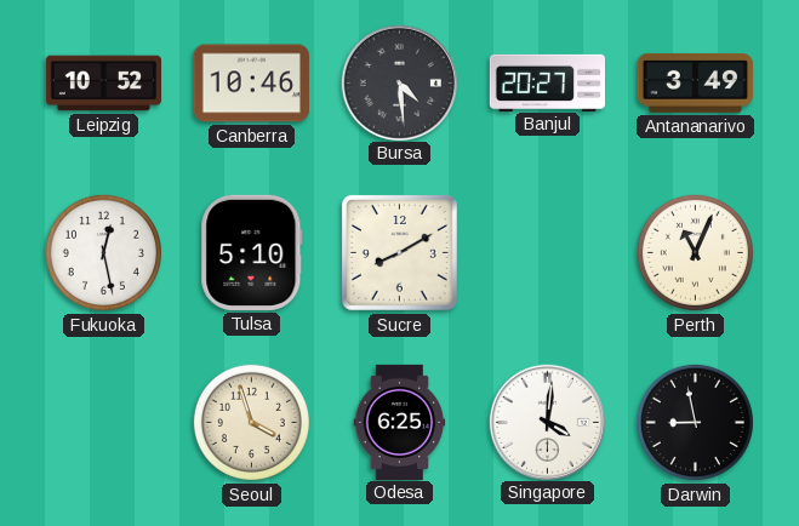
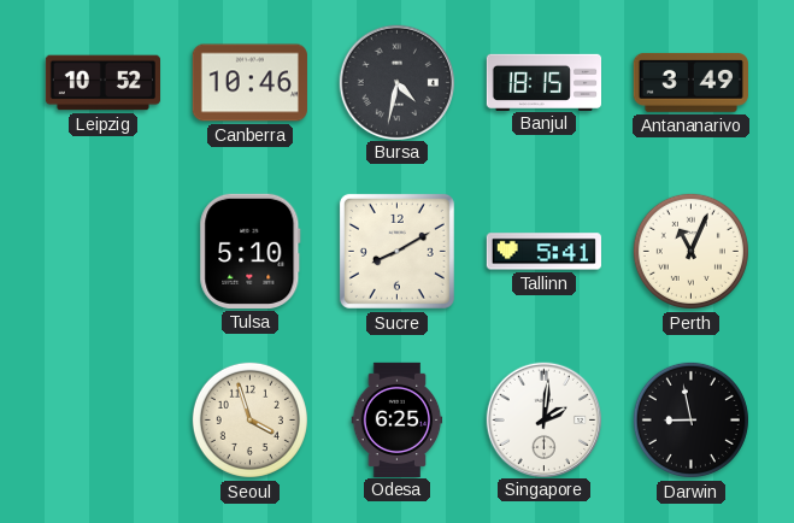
Bursa: 4:29 -> 4:32
Banjul: 20:27 -> 18:15
Fukuoka: 12:28 -> none
Tallinn: none -> 5:41
Singapore: 4:01 -> 2:01
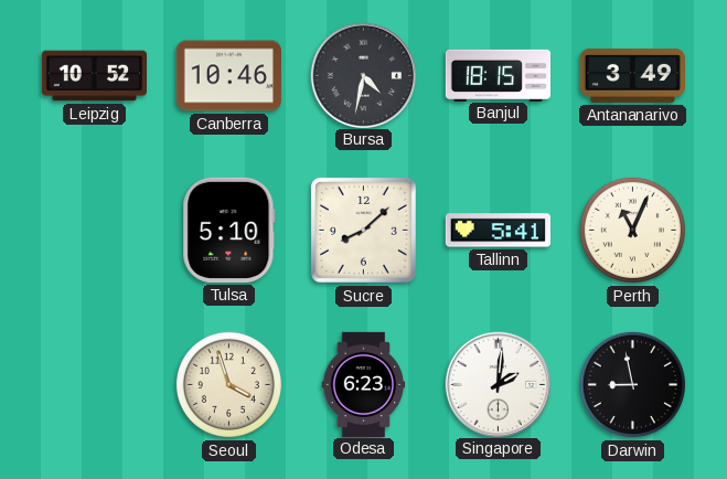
Sucre: 8:10 -> 8:08
Odesa: 6:25 -> 6:23
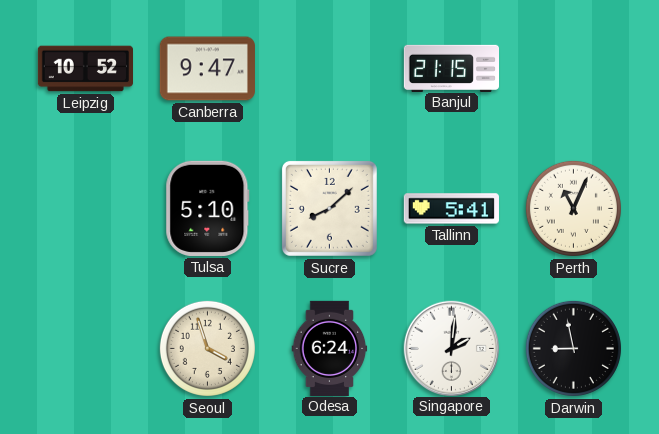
Canberra: 10:46 -> 9:47
Bursa: 4:32 -> none
Banjul: 18:15 -> 21:15
Antananarivo: 3:49 -> none
Odesa: 6:23 -> 6:24
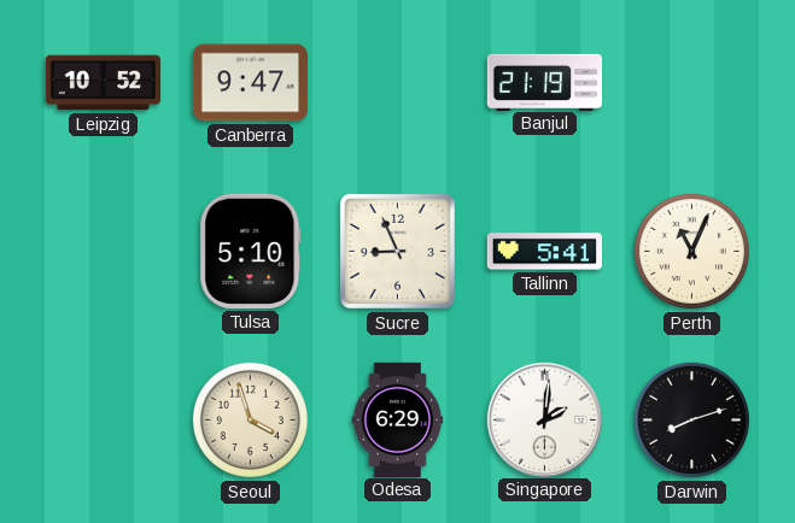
Banjul: 21:15 -> 21:19
Sucre: 8:08 -> 8:56
Odesa: 6:24 -> 6:29
Darwin: 8:58 -> 8:12
